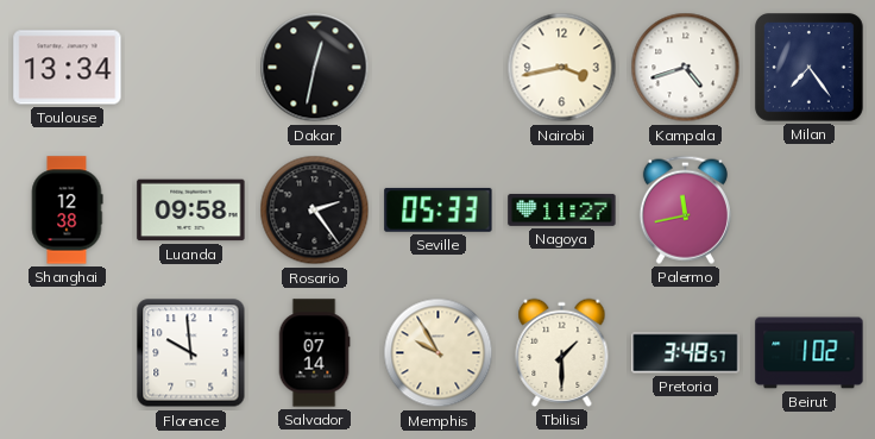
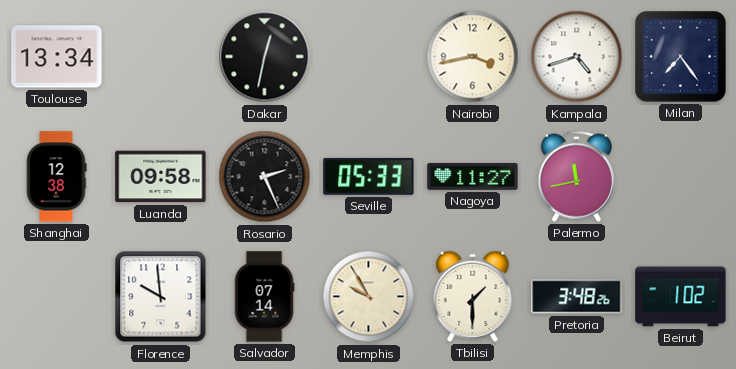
Rosario: 2:24 -> 2:26
Pretoria: 3:48:57 -> 3:48:26
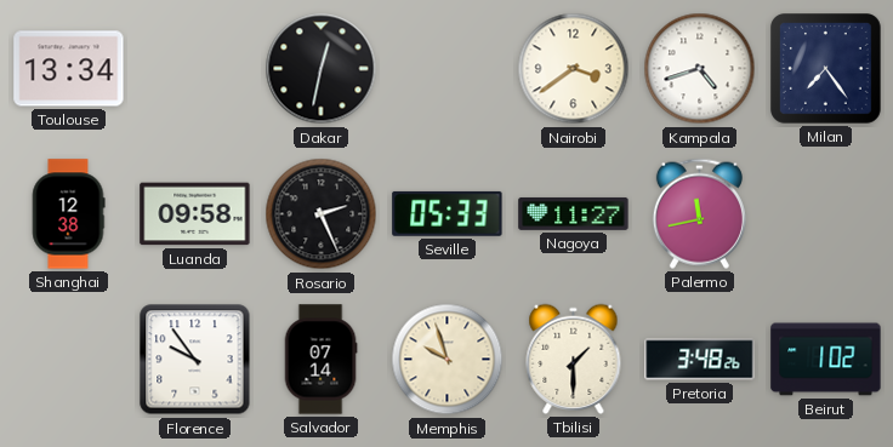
Nairobi: 3:43 -> 3:39
Florence: 9:59 -> 9:54
Memphis: 9:55 -> 9:57
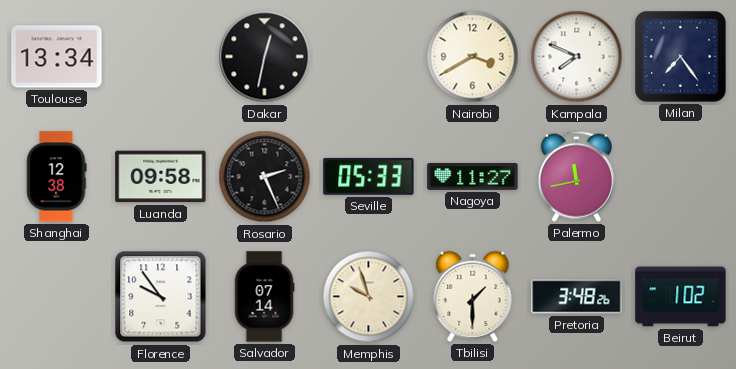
Nairobi: 3:39 -> 3:40
Kampala: 4:42 -> 7:49
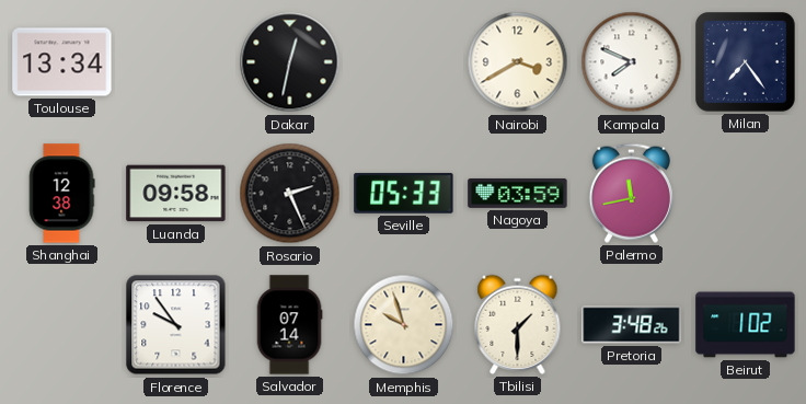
Nagoya: 11:27 -> 03:59
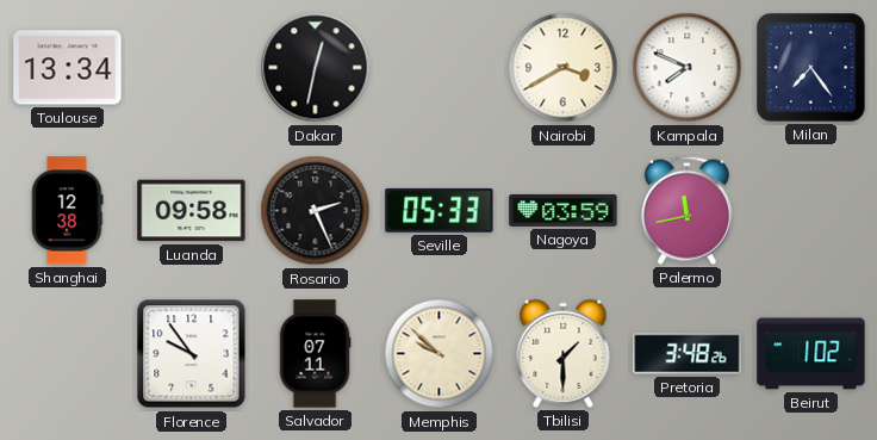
Salvador: 07:14 -> 07:11
Memphis: 9:57 -> 9:52
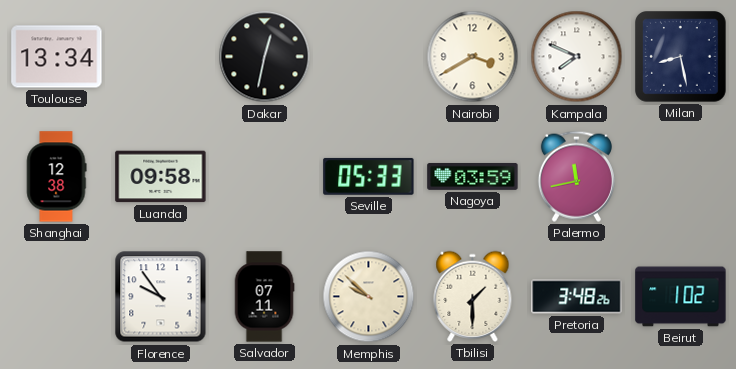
Milan: 7:24 -> 8:28
Rosario: 2:26 -> none
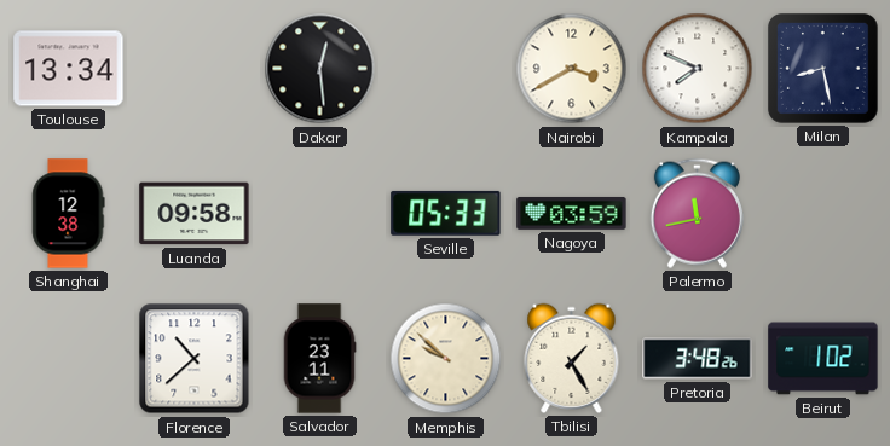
Dakar: 12:32 -> 12:29
Florence: 9:54 -> 10:38
Salvador: 07:11 -> 23:11
Tbilisi: 1:30 -> 1:25
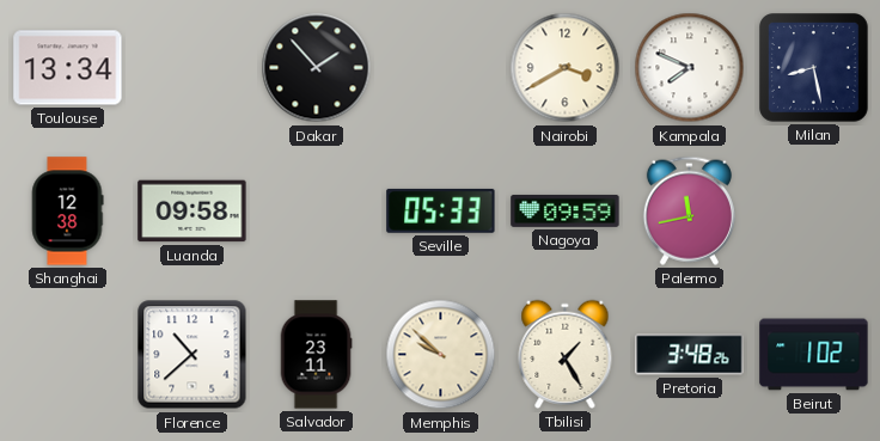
Dakar: 12:29 -> 1:53
Nagoya: 03:59 -> 09:59
